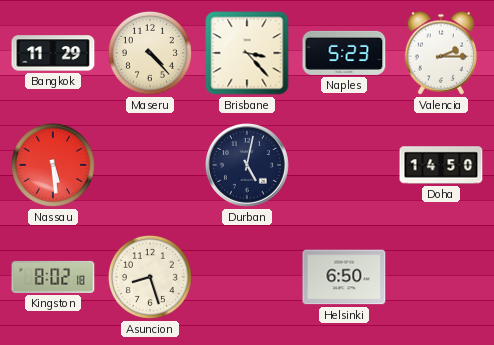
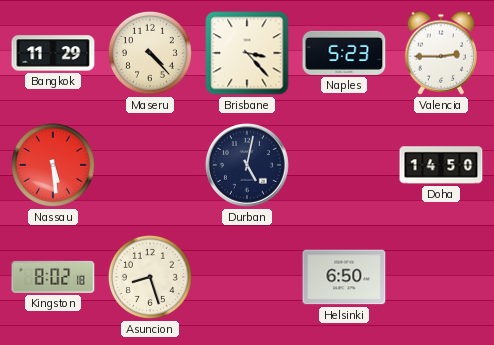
Valencia: 2:15 -> 2:45
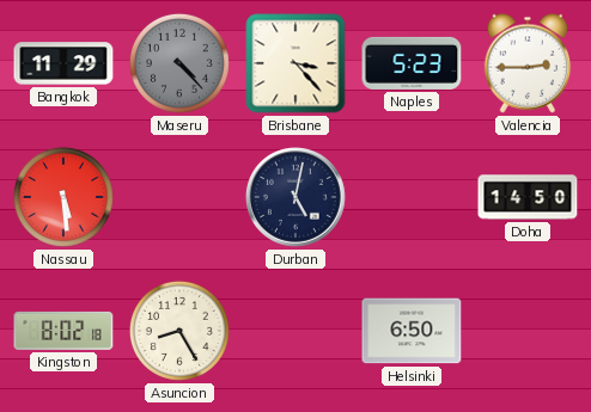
Maseru dial: cream -> grey
Asuncion: 8:27 -> 8:25
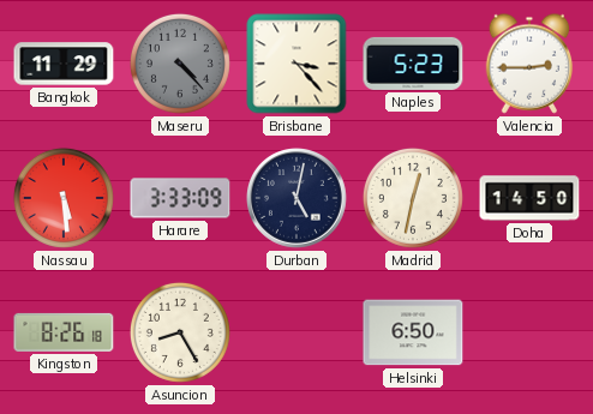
Harare: none -> 3:33
Madrid: none -> 12:32
Kingston: 8:02 -> 8:26
